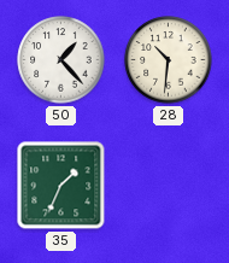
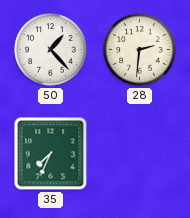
28: 10:31 -> 2:31
35: 1:34 -> 7:34
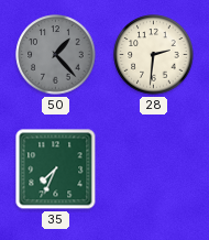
50 dial: white -> grey
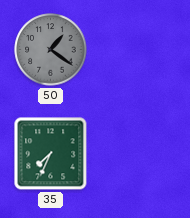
50: 1:23 -> 1:21
28: 2:31 -> none
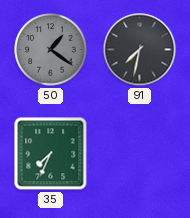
91: none -> 7:32
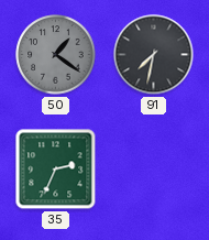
35: 7:34 -> 2:34
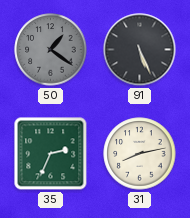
91: 7:32 -> 5:26
31: none -> 8:13
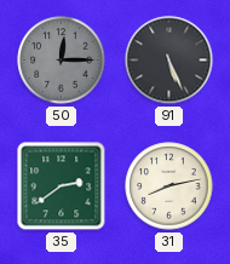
50: 1:21 -> 12:15
35: 2:34 -> 2:39
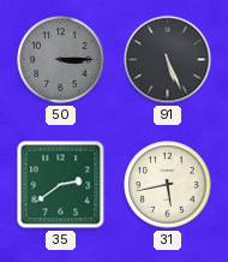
50: 12:15 -> 3:15
31: 8:13 -> 5:43
